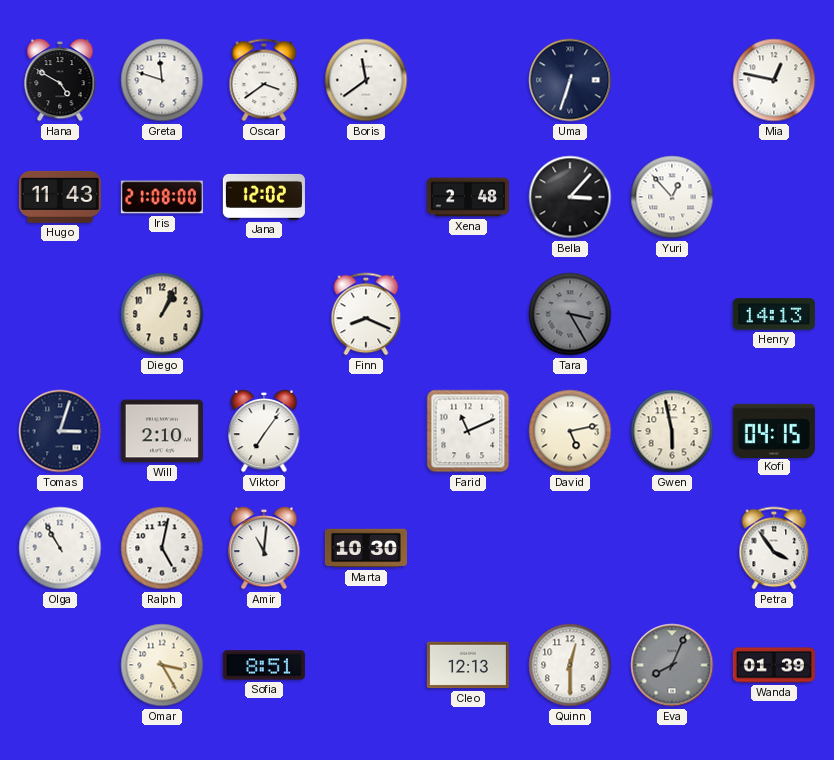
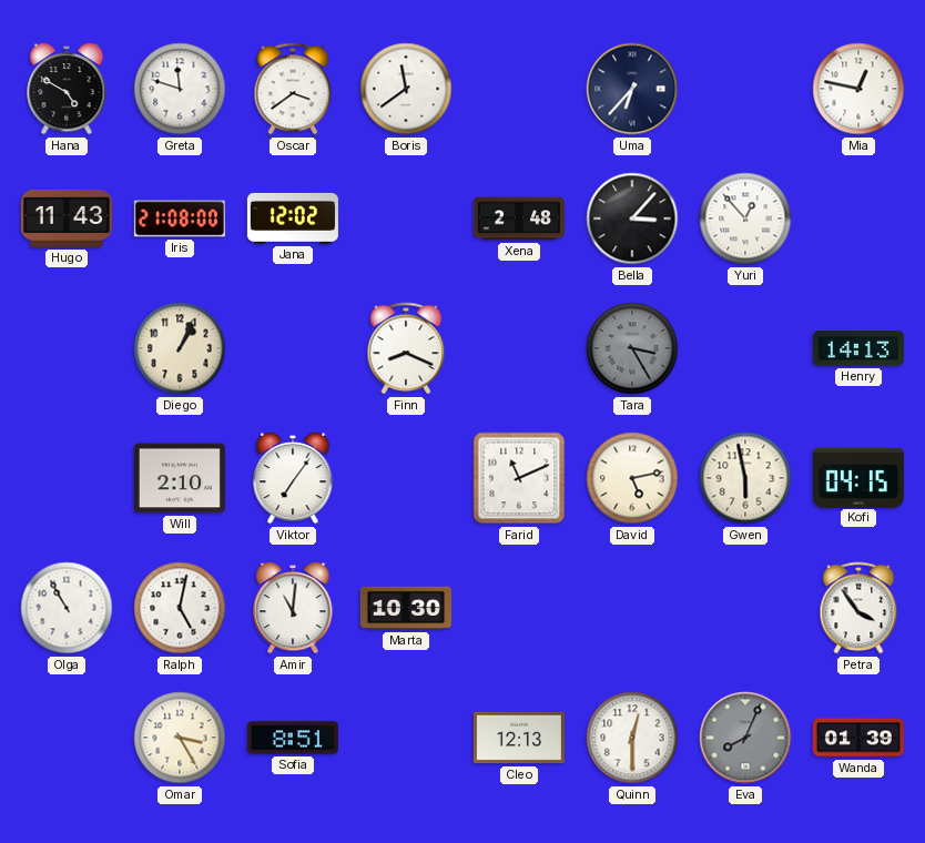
Uma: 6:33 -> 6:37
Tomas: 3:03 -> none
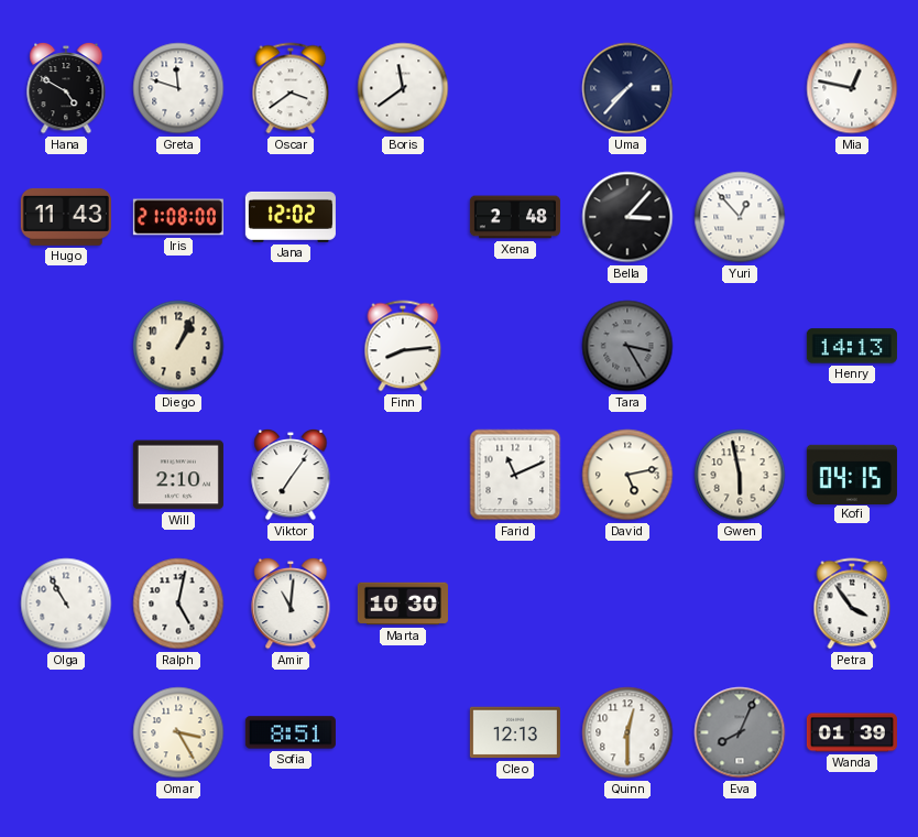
Uma: 6:37 -> 7:37
Finn: 8:19 -> 8:14
